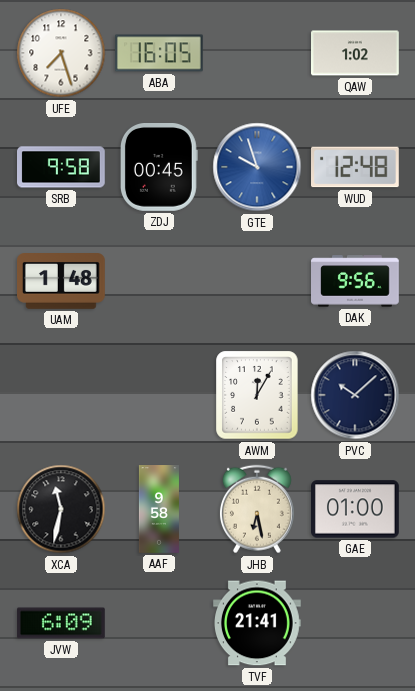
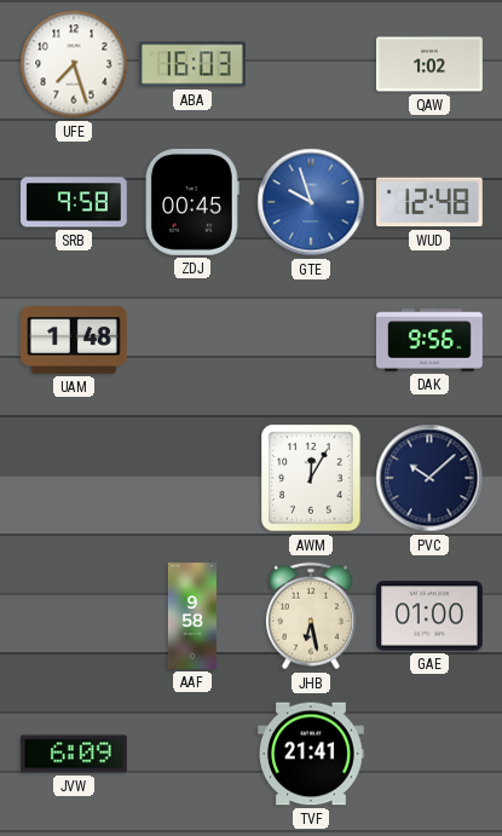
ABA: 16:05 -> 16:03
XCA: 11:32 -> none
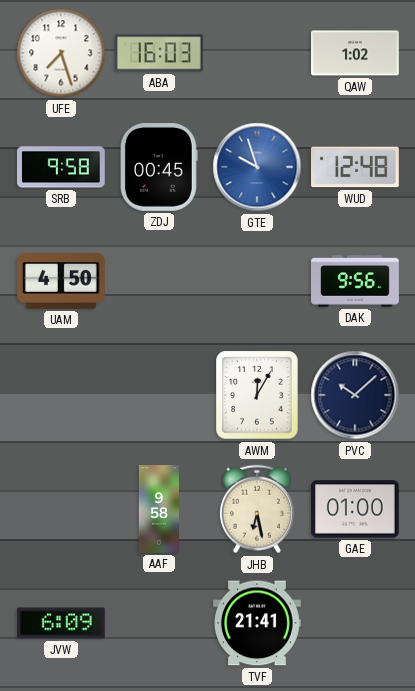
UAM: 1:48 -> 4:50
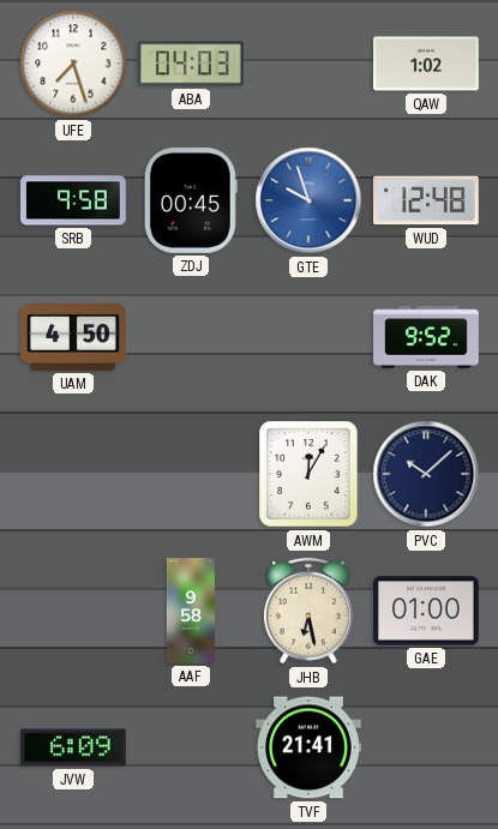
ABA: 16:03 -> 04:03
DAK: 9:56 -> 9:52
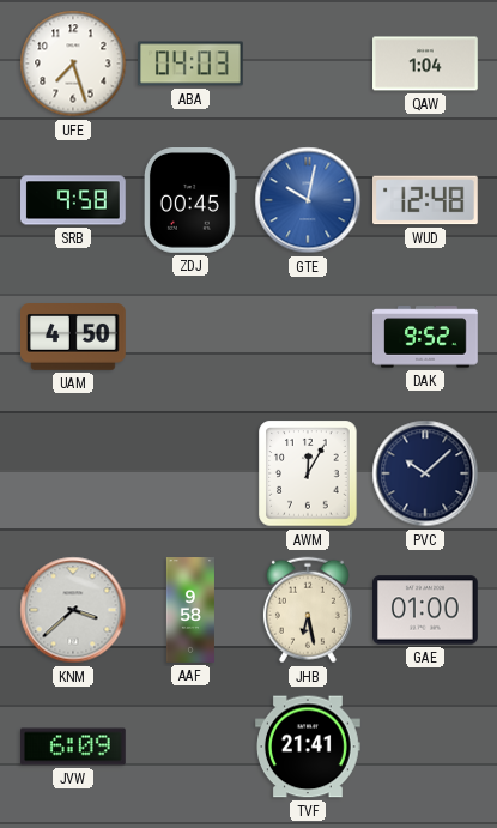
QAW: 1:02 -> 1:04
GTE: 9:57 -> 10:02
KNM: none -> 3:38
